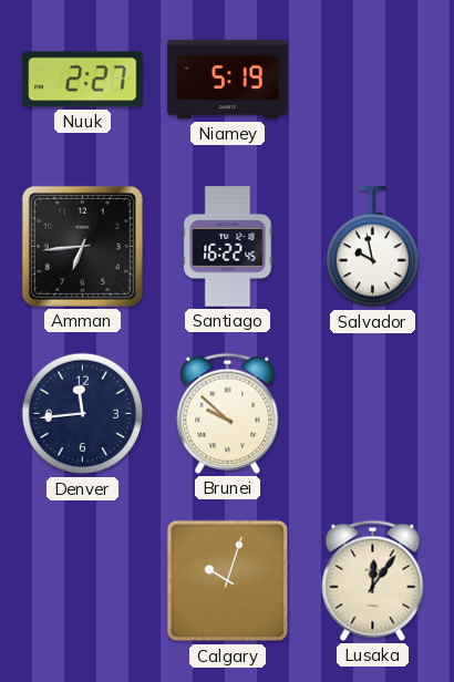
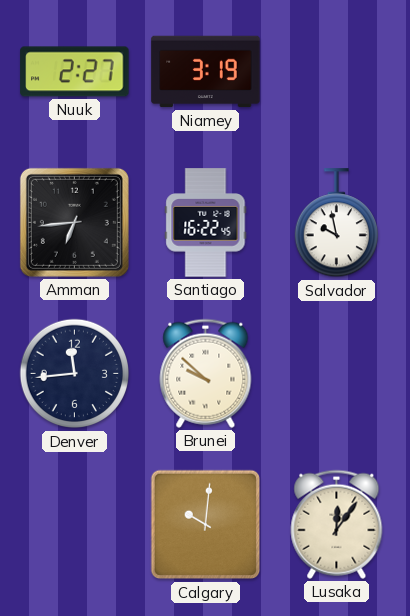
Niamey: 5:19 -> 3:19
Calgary: 10:03 -> 10:01
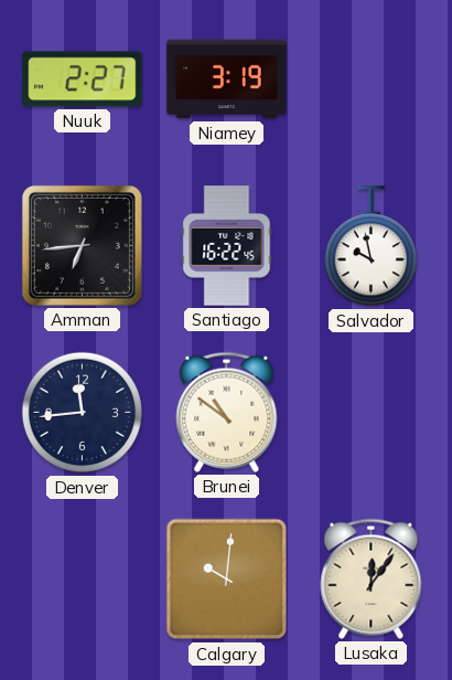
Brunei: 9:52 -> 10:51
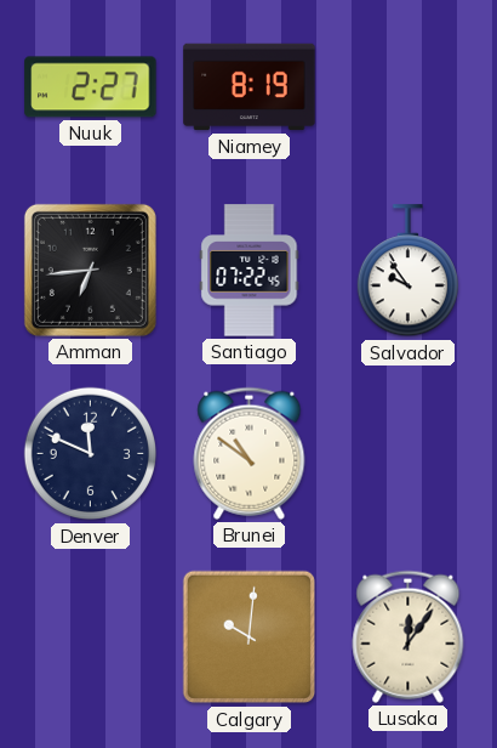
Niamey: 3:19 -> 8:19
Santiago: 16:22 -> 07:22
Salvador: 9:58 -> 9:54
Denver: 11:44 -> 11:49
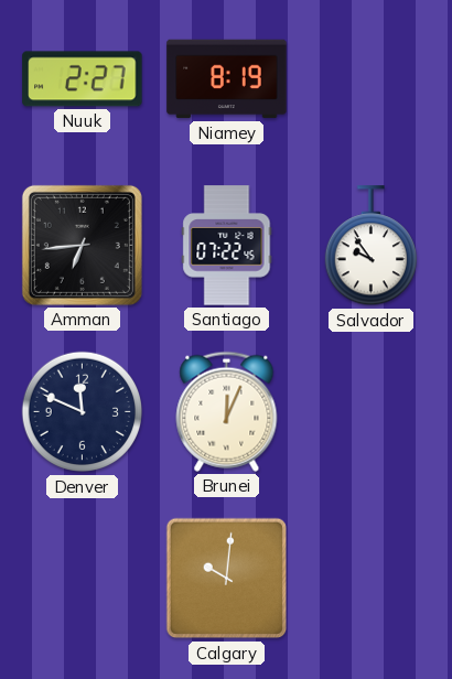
Brunei: 10:51 -> 12:04
Lusaka: 12:06 -> none
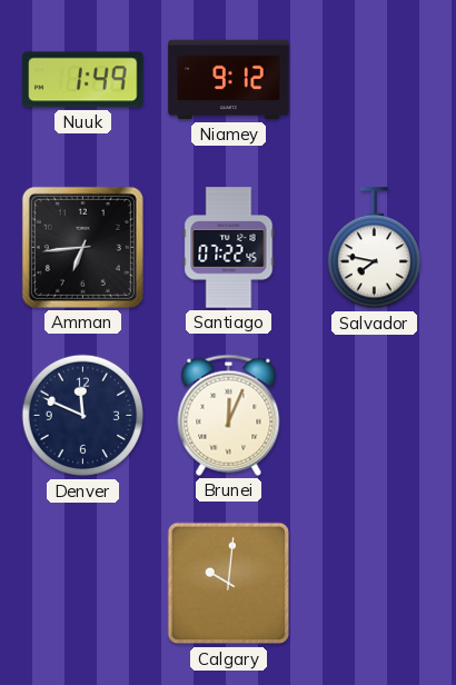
Nuuk: 2:27 -> 1:49
Niamey: 8:19 -> 9:12
Salvador: 9:54 -> 7:47
